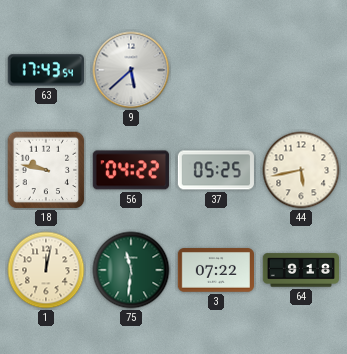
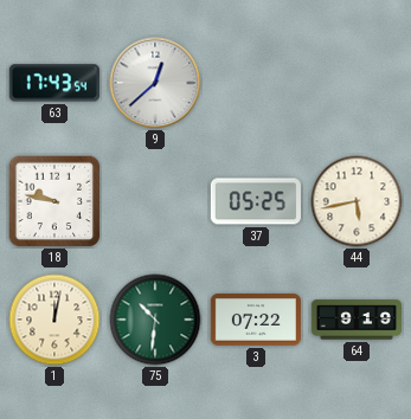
9: 5:38 -> 12:38
56: 04:22 -> none
75: 11:31 -> 10:31
64: 9:18 -> 9:19
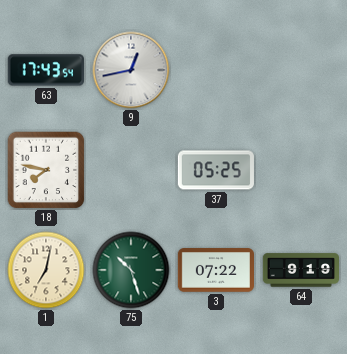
9: 12:38 -> 12:43
18: 9:47 -> 7:47
44: 5:43 -> none
1: 12:02 -> 7:02
75: 10:31 -> 10:27
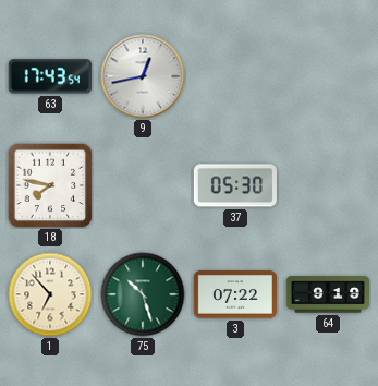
37: 05:25 -> 05:30
1: 7:02 -> 6:53
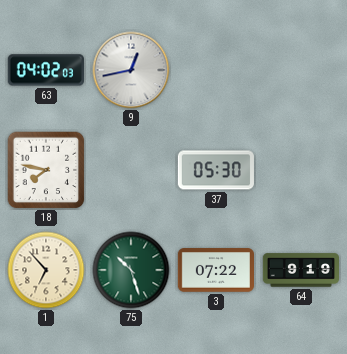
63: 17:43 -> 04:02
